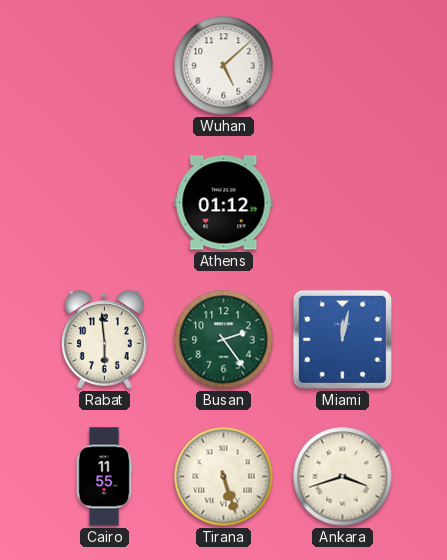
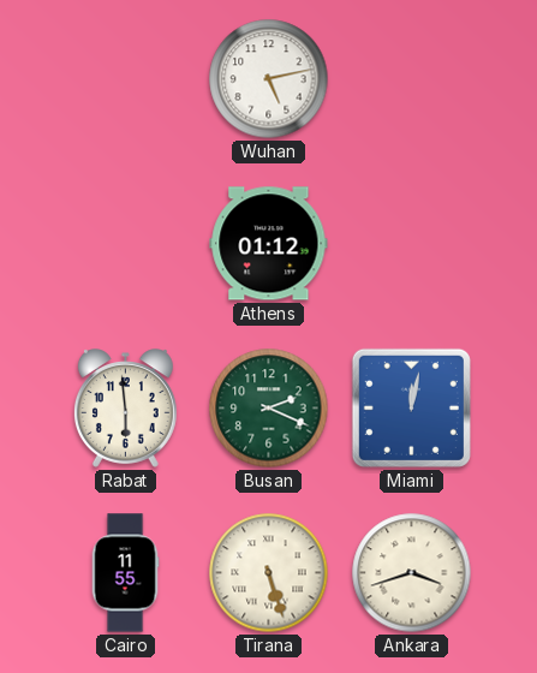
Wuhan: 5:08 -> 5:13
Busan: 2:24 -> 2:19
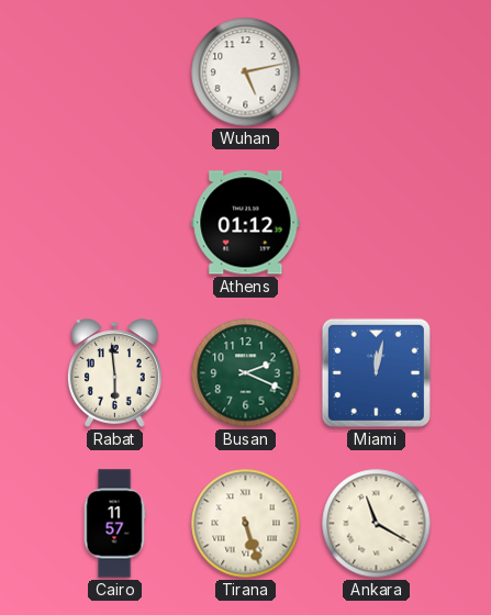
Cairo: 11:55 -> 11:57
Ankara: 3:42 -> 11:20
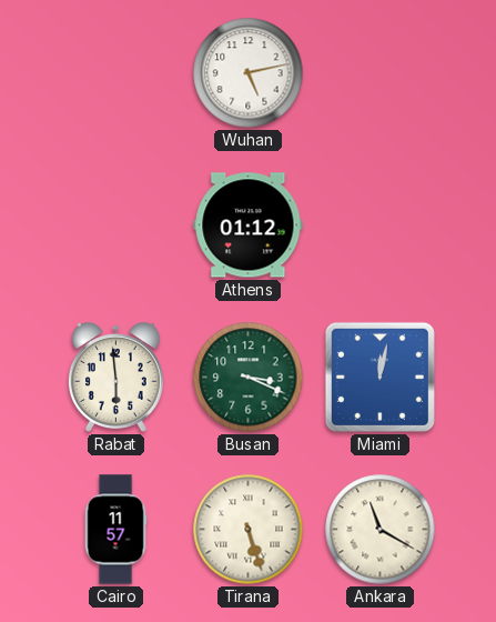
Busan: 2:19 -> 3:19
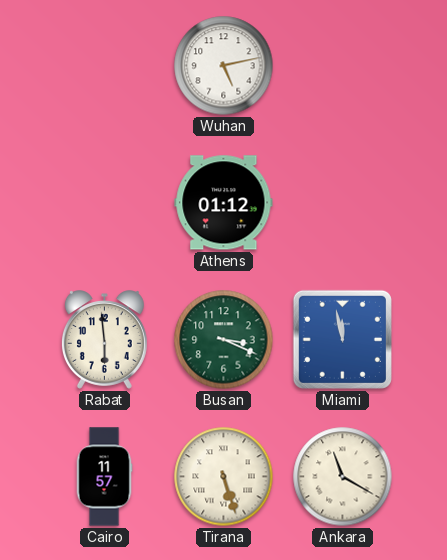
Miami: 12:02 -> 11:58
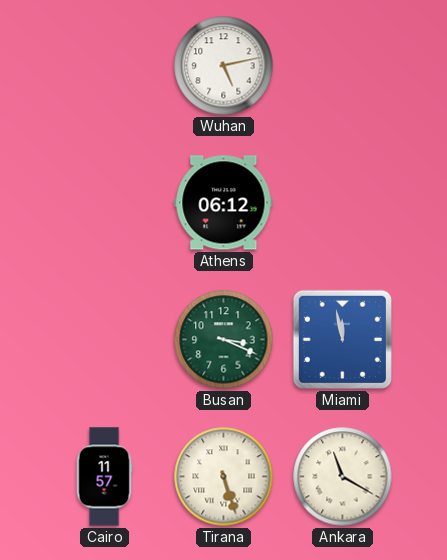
Athens: 01:12 -> 06:12
Rabat: 5:59 -> none
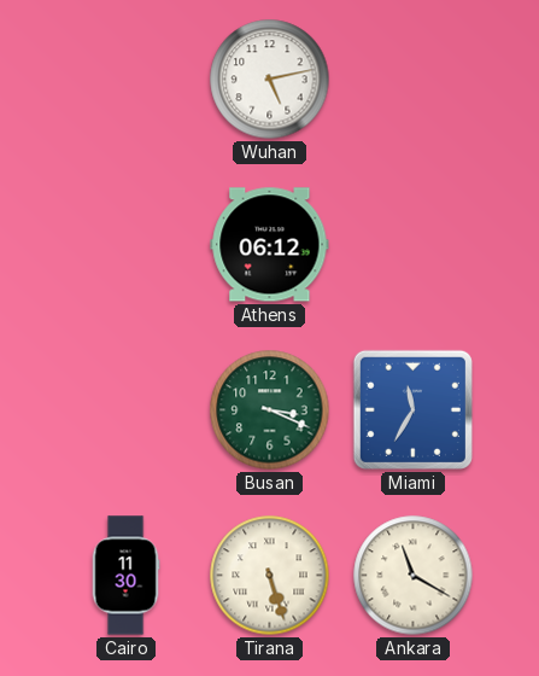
Miami: 11:58 -> 11:35
Cairo: 11:57 -> 11:30
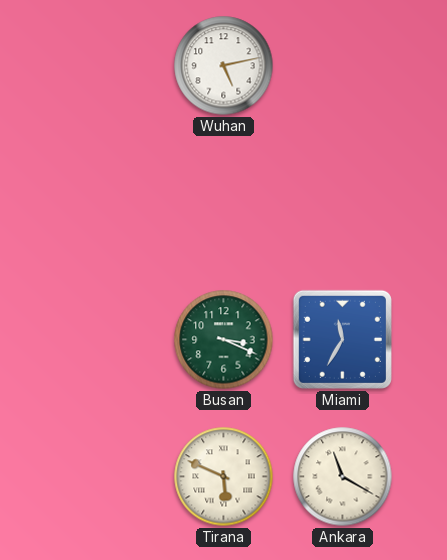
Athens: 06:12 -> none
Cairo: 11:30 -> none
Tirana: 5:27 -> 5:49
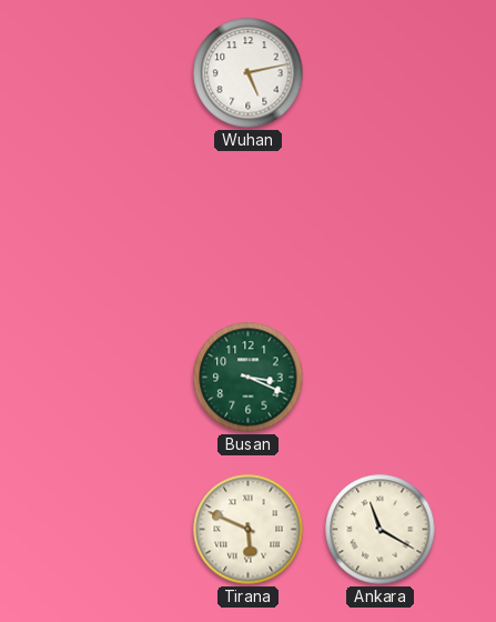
Miami: 11:35 -> none
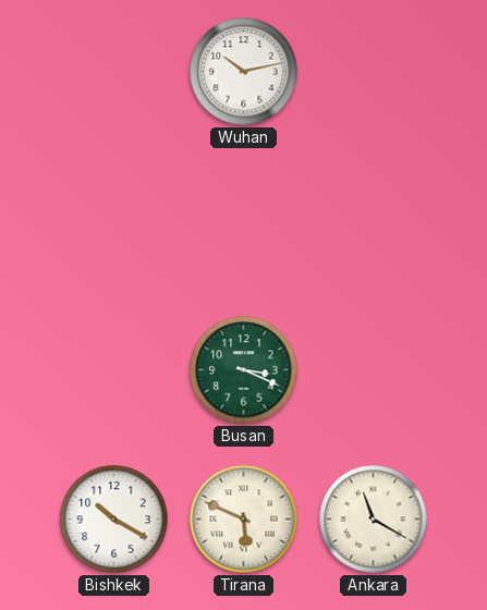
Wuhan: 5:13 -> 10:13
Bishkek: none -> 10:20
